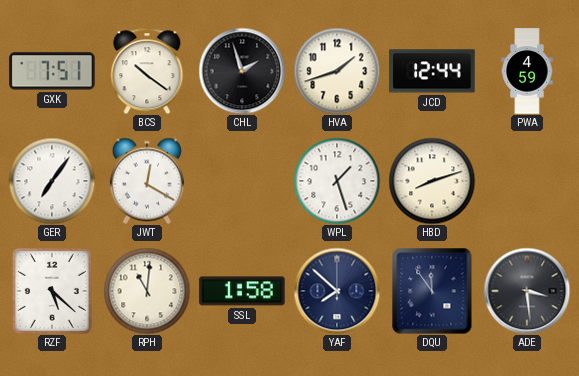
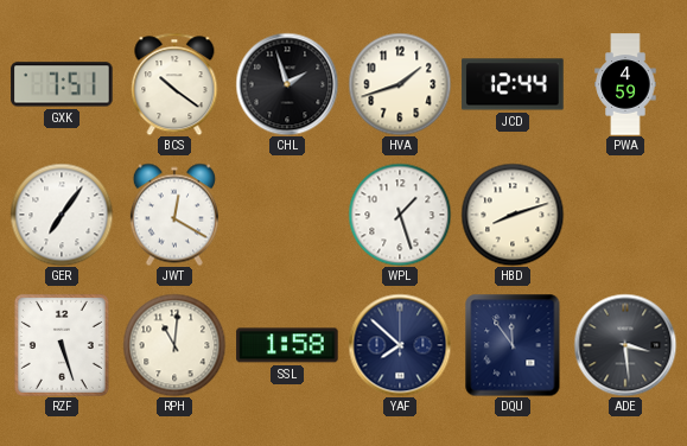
RZF: 5:22 -> 5:27
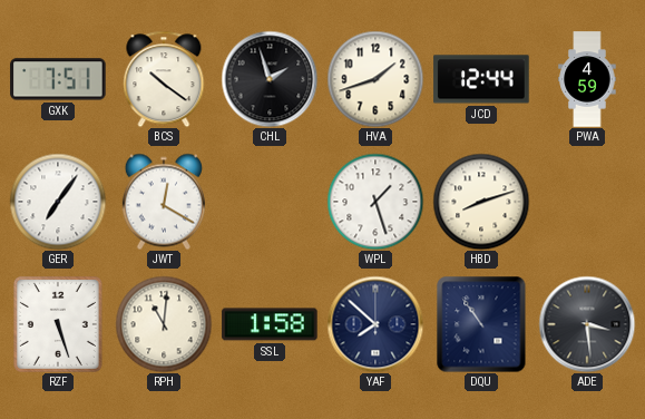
DQU: 11:54 -> 10:54
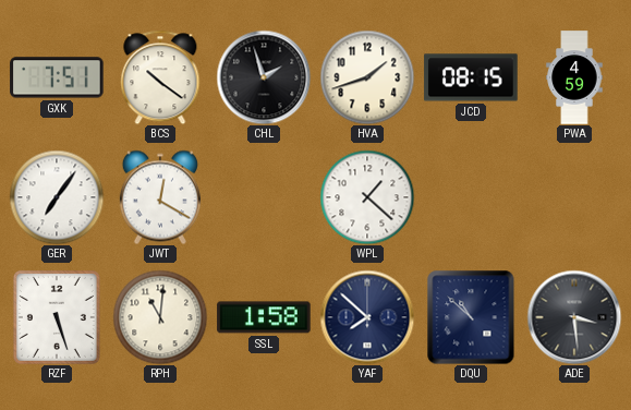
JCD: 12:44 -> 08:15
WPL: 1:27 -> 1:22
HBD: 8:12 -> none
DQU: 10:54 -> 10:52
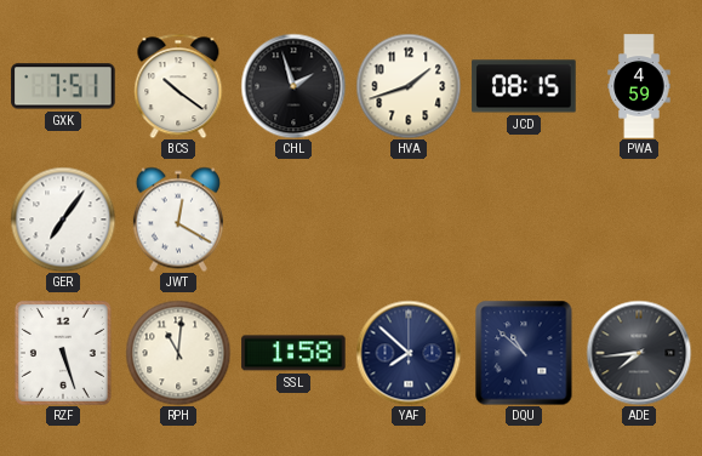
WPL: 1:22 -> none
ADE: 3:29 -> 7:44
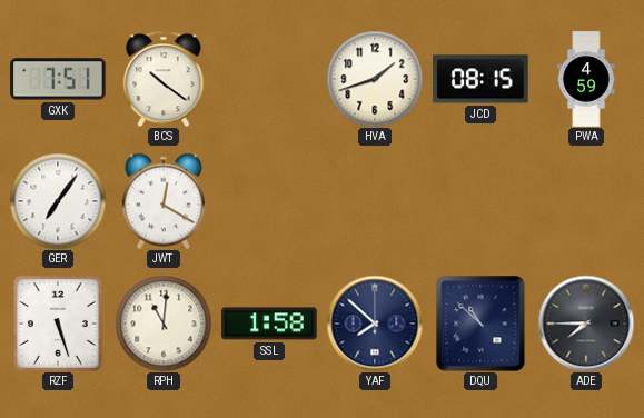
CHL: 1:57 -> none
ADE: 7:44 -> 7:45
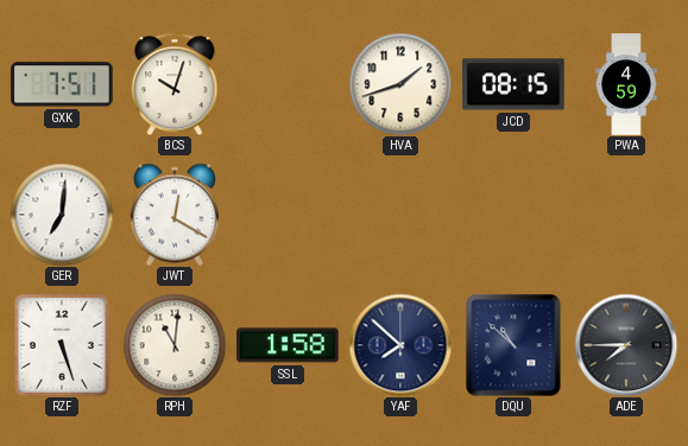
BCS: 10:21 -> 10:03
GER: 7:06 -> 7:01
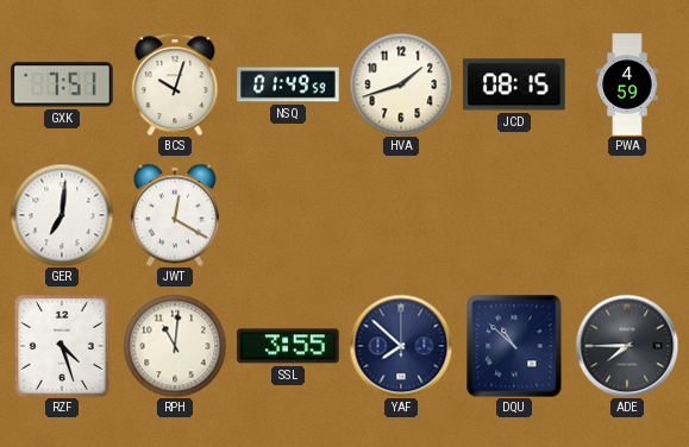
NSQ: none -> 01:49
RZF: 5:27 -> 4:27
SSL: 1:58 -> 3:55
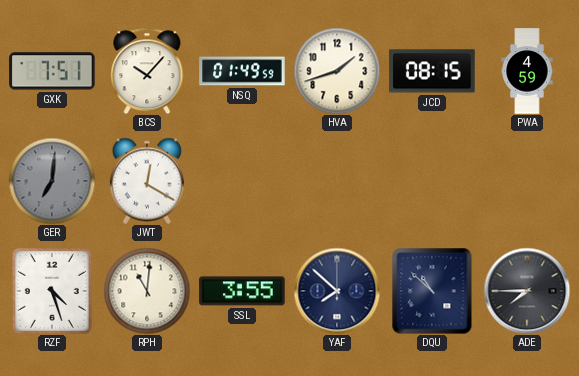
BCS: 10:03 -> 10:07
GER dial: white -> grey
